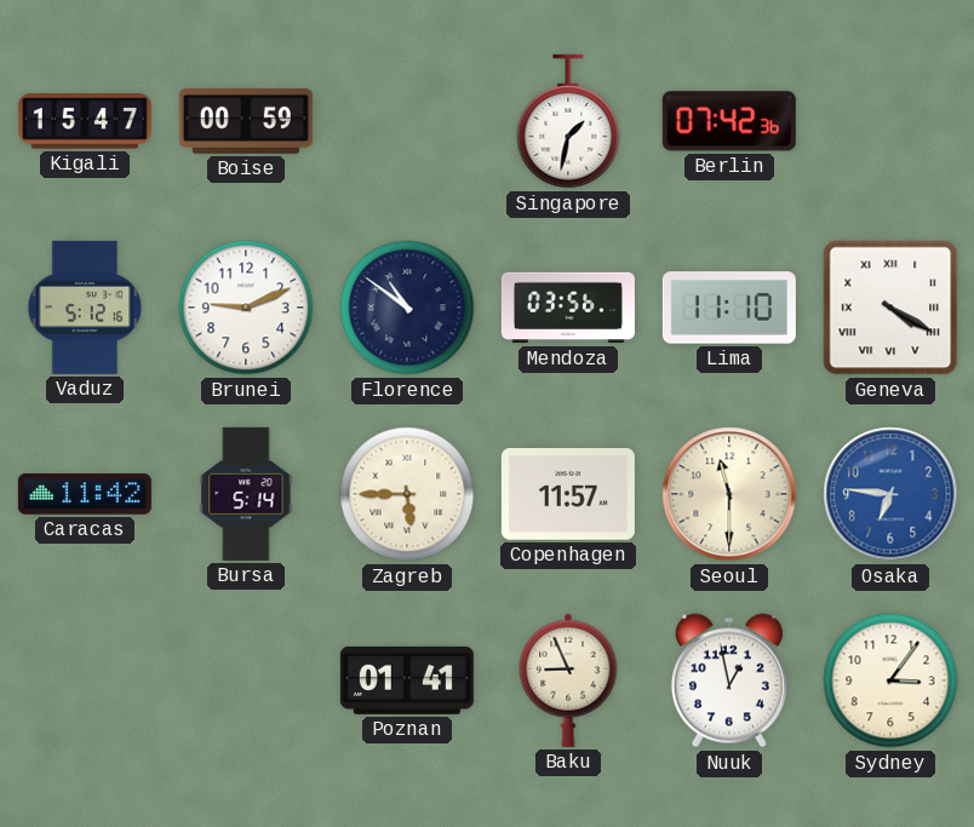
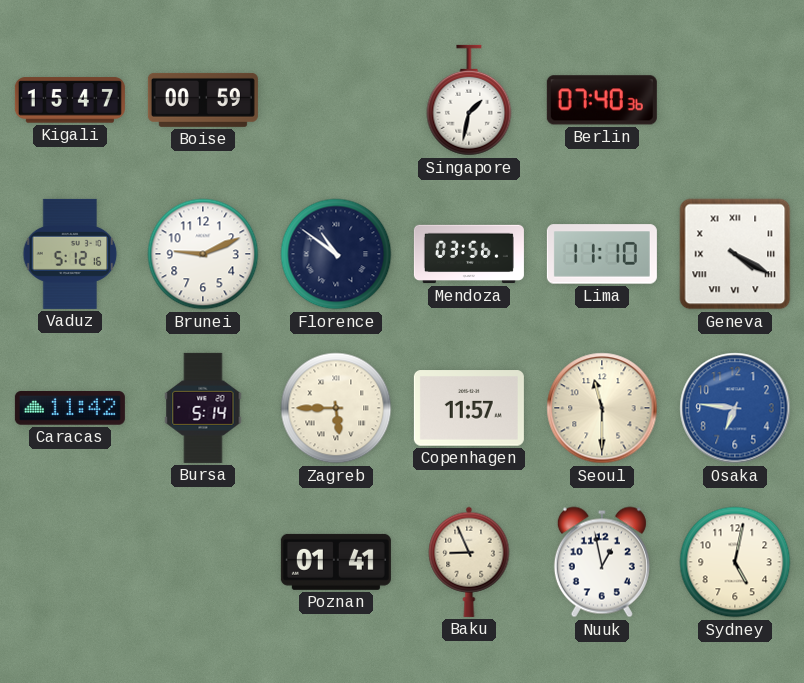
Berlin: 07:42 -> 07:40
Sydney: 3:06 -> 5:02
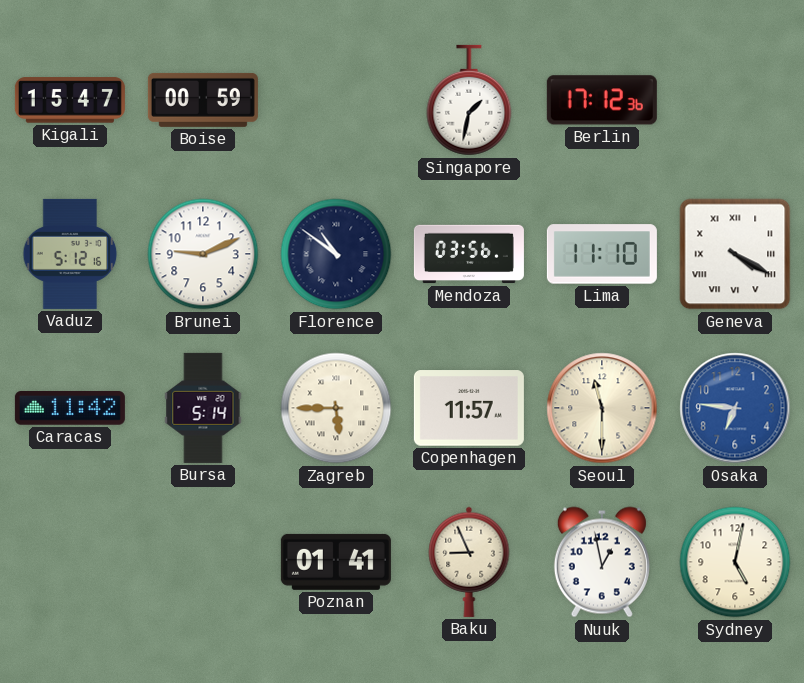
Berlin: 07:40 -> 17:12
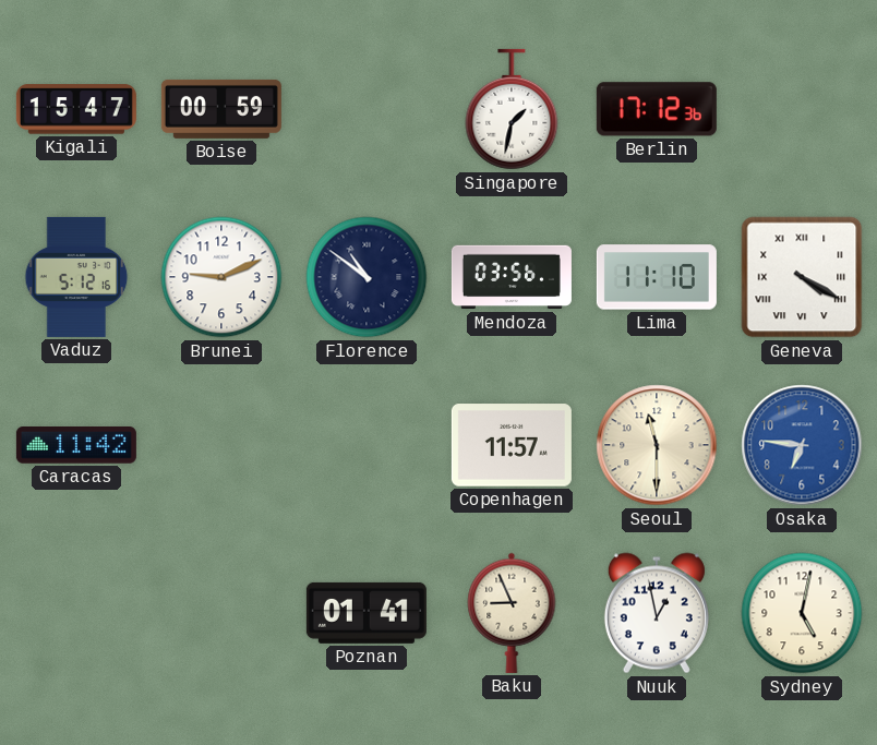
Bursa: 5:14 -> none
Zagreb: 5:45 -> none
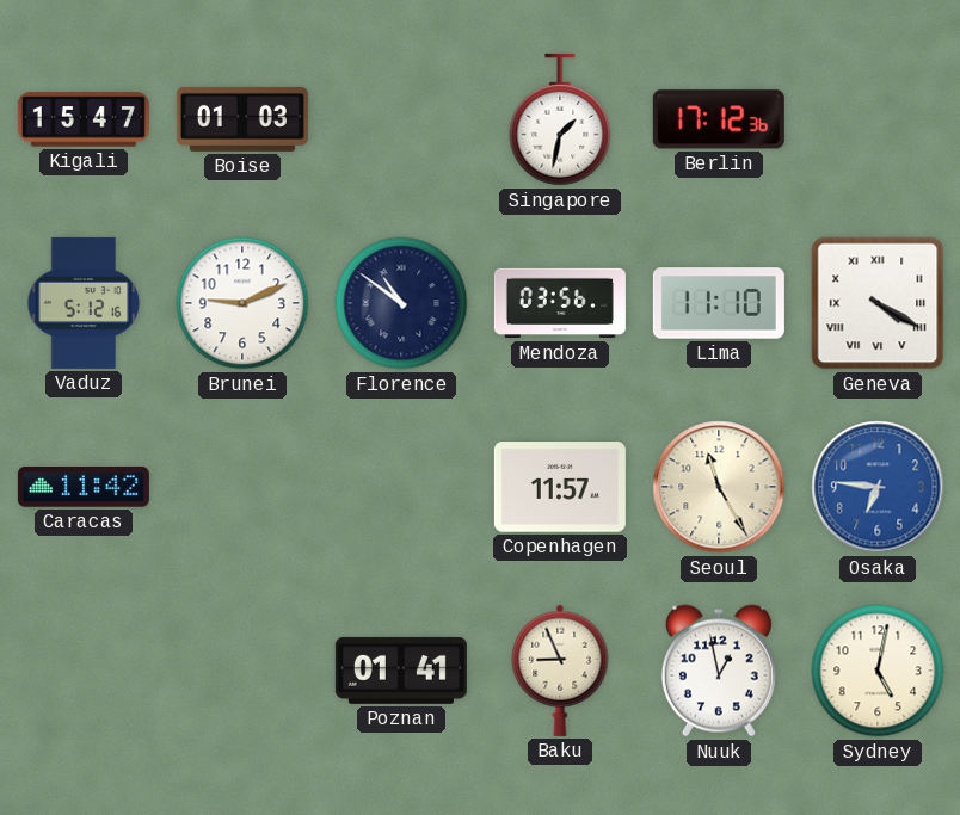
Boise: 00:59 -> 01:03
Seoul: 11:30 -> 11:25
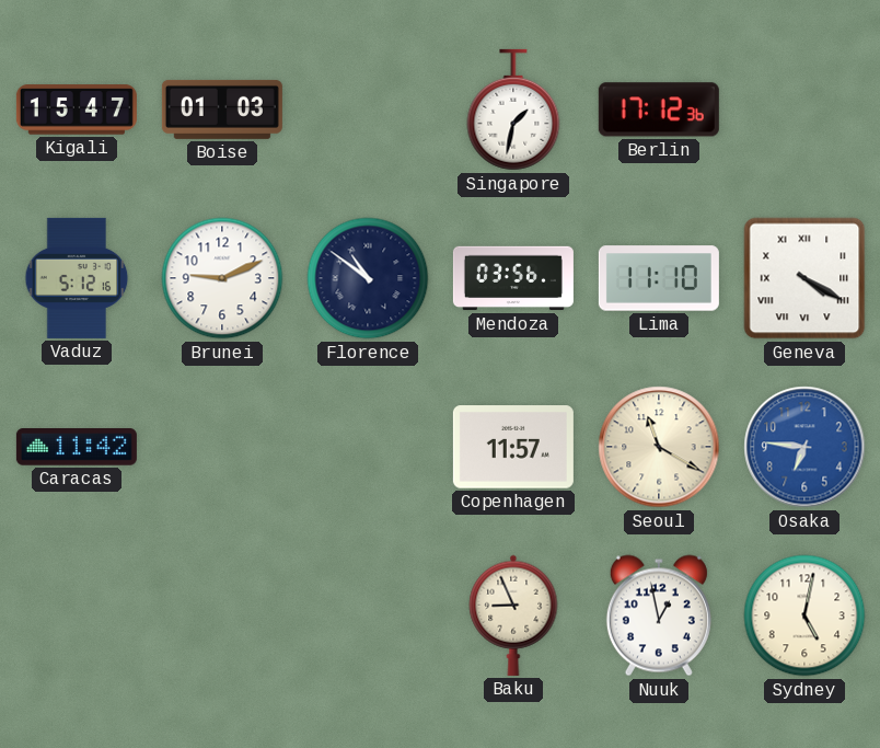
Seoul: 11:25 -> 11:20
Poznan: 01:41 -> none
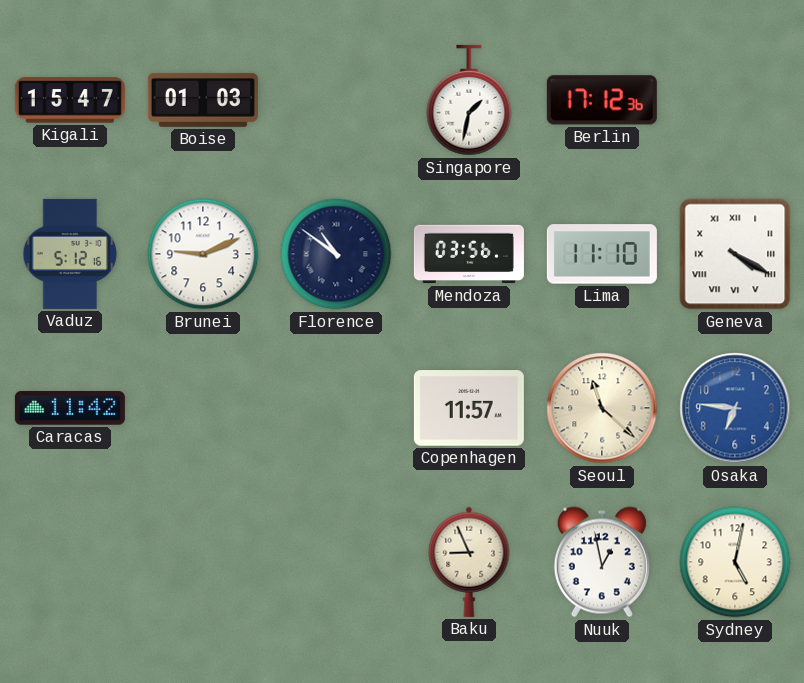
Seoul: 11:20 -> 11:22
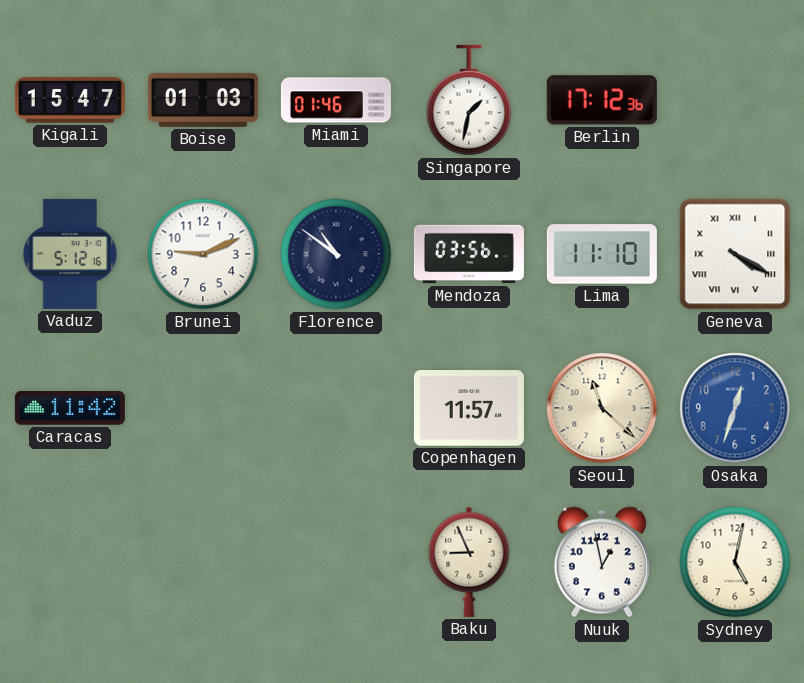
Miami: none -> 01:46
Osaka: 6:46 -> 12:33
